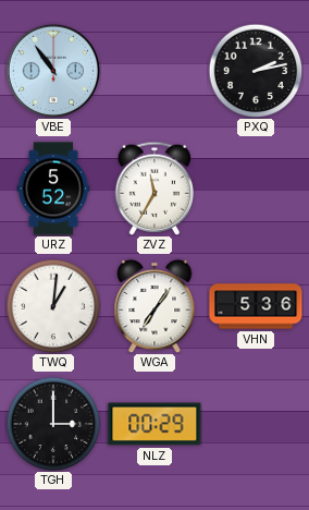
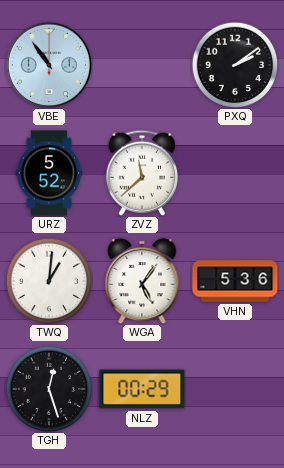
PXQ: 2:13 -> 2:09
ZVZ: 11:35 -> 11:38
WGA: 7:06 -> 5:06
TGH: 3:00 -> 12:27
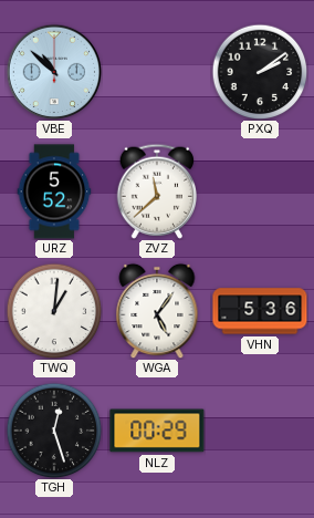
VBE: 10:54 -> 10:52
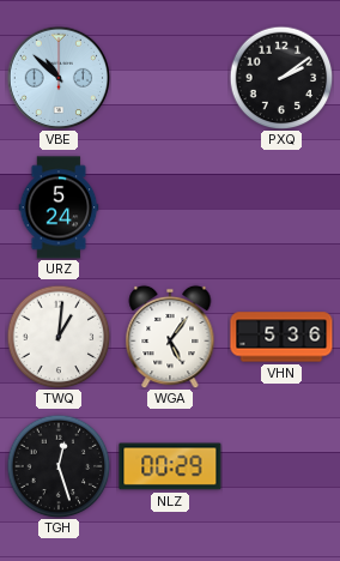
URZ: 5:52 -> 5:24
ZVZ: 11:38 -> none
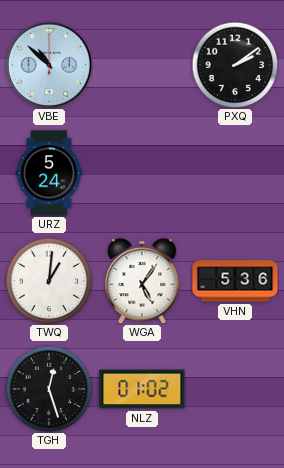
NLZ: 00:29 -> 01:02
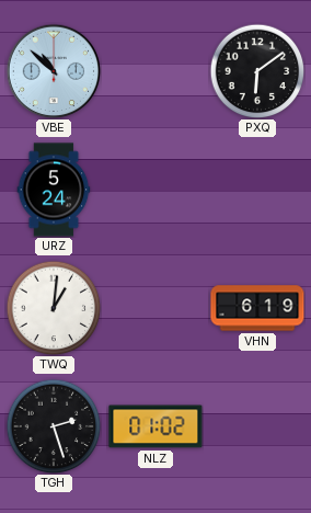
PXQ: 2:09 -> 6:09
WGA: 5:06 -> none
VHN: 5:36 -> 6:19
TGH: 12:27 -> 2:27
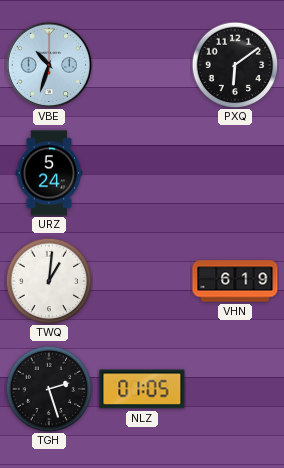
VBE: 10:52 -> 10:33
NLZ: 01:02 -> 01:05
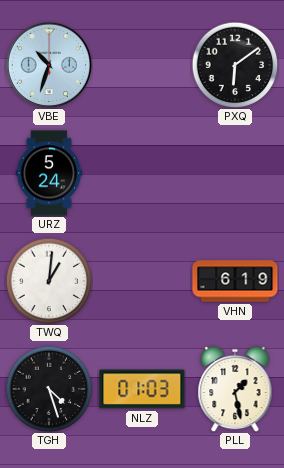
TGH: 2:27 -> 4:27
NLZ: 01:05 -> 01:03
PLL: none -> 1:28
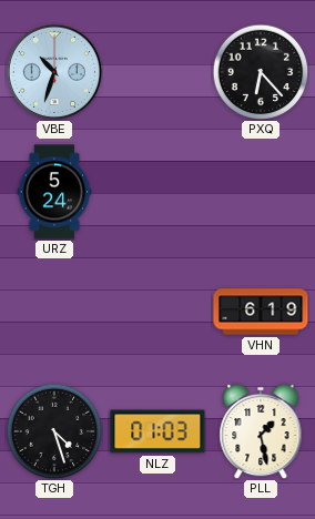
PXQ: 6:09 -> 6:23
TWQ: 1:01 -> none
